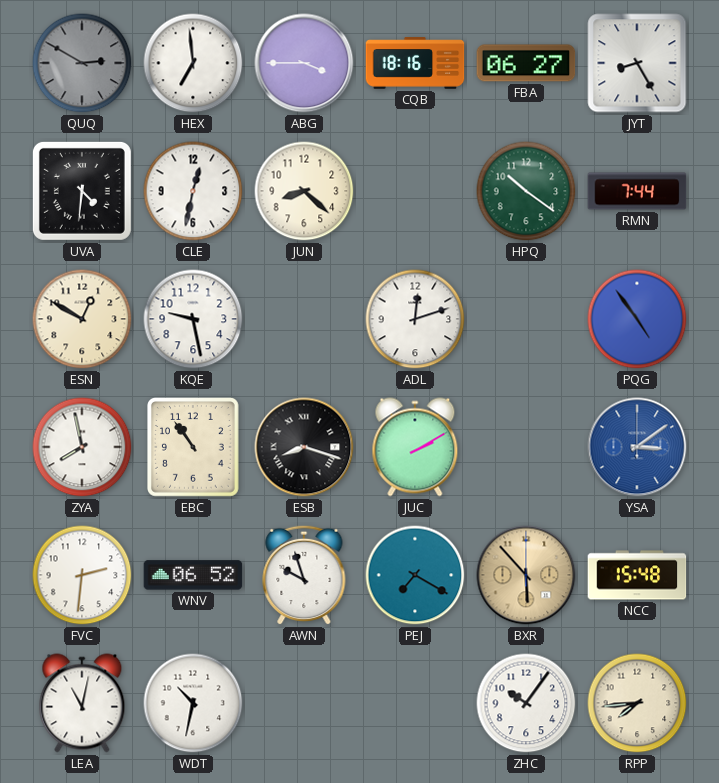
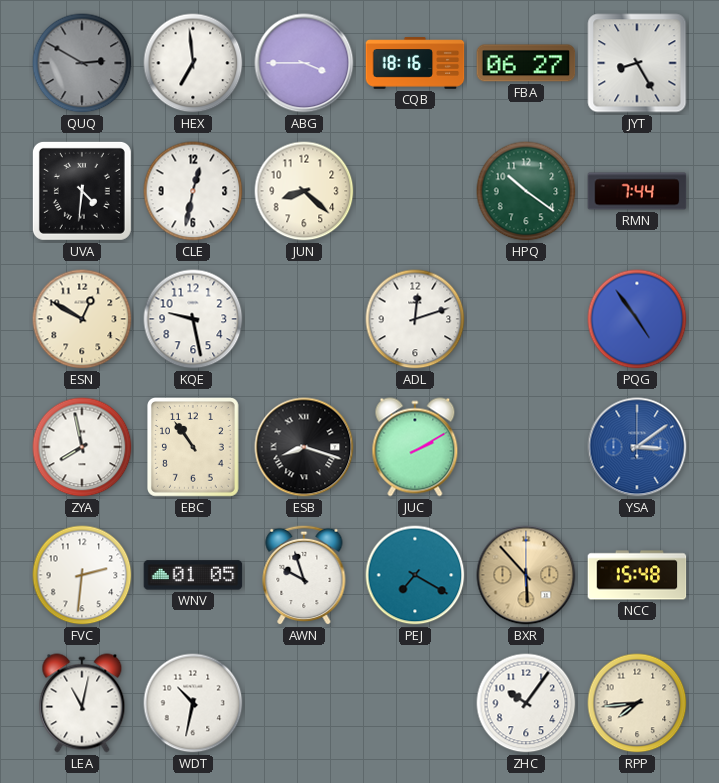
WNV: 06:52 -> 01:05
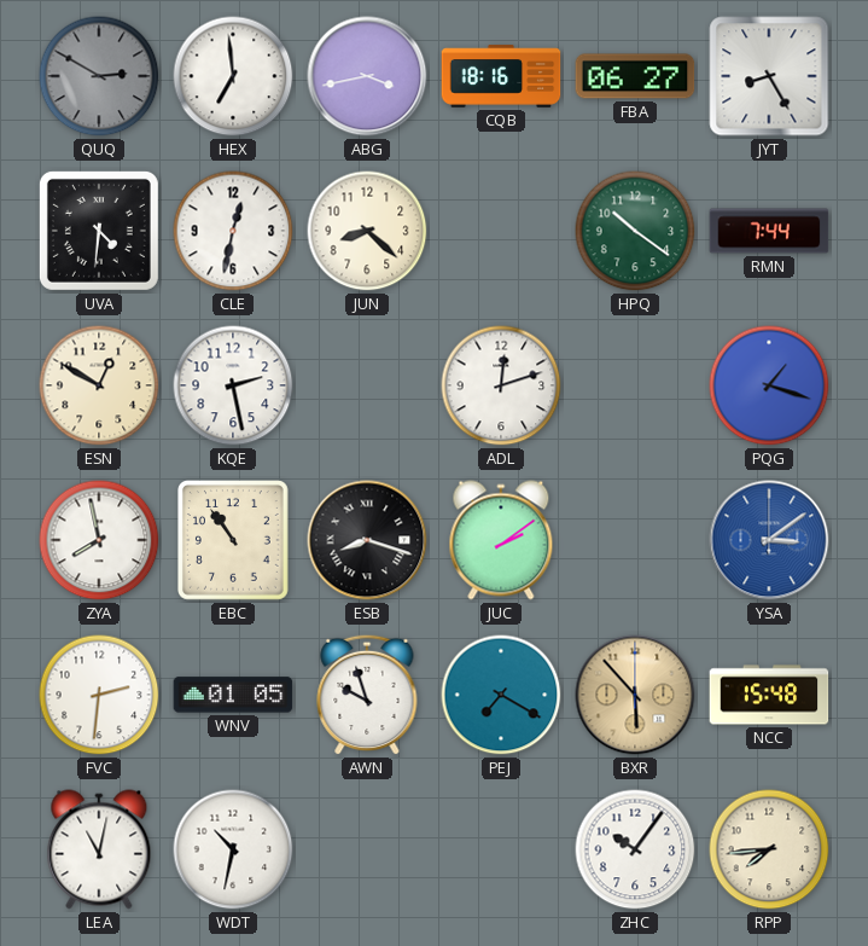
ABG: 3:45 -> 3:43
KQE: 9:28 -> 2:28
PQG: 4:54 -> 1:18
JUC: 2:10 -> 2:09
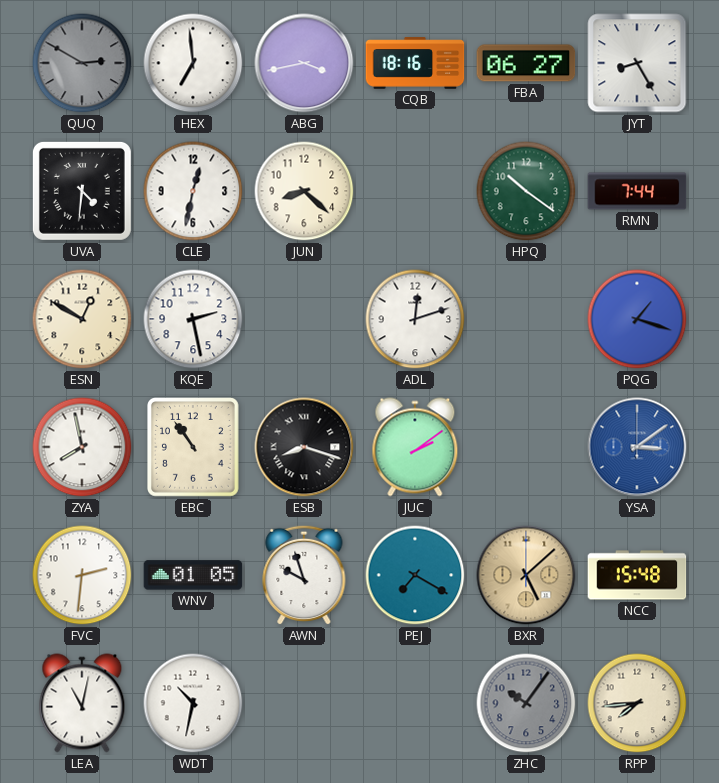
BXR: 5:53 -> 5:08
ZHC dial: white -> grey
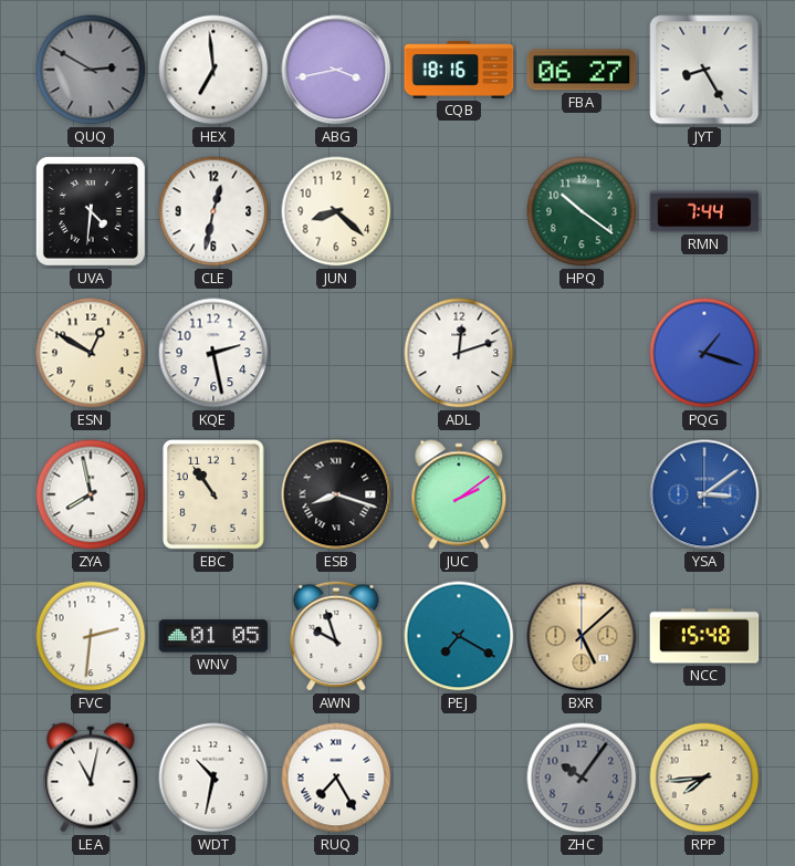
RUQ: none -> 7:25
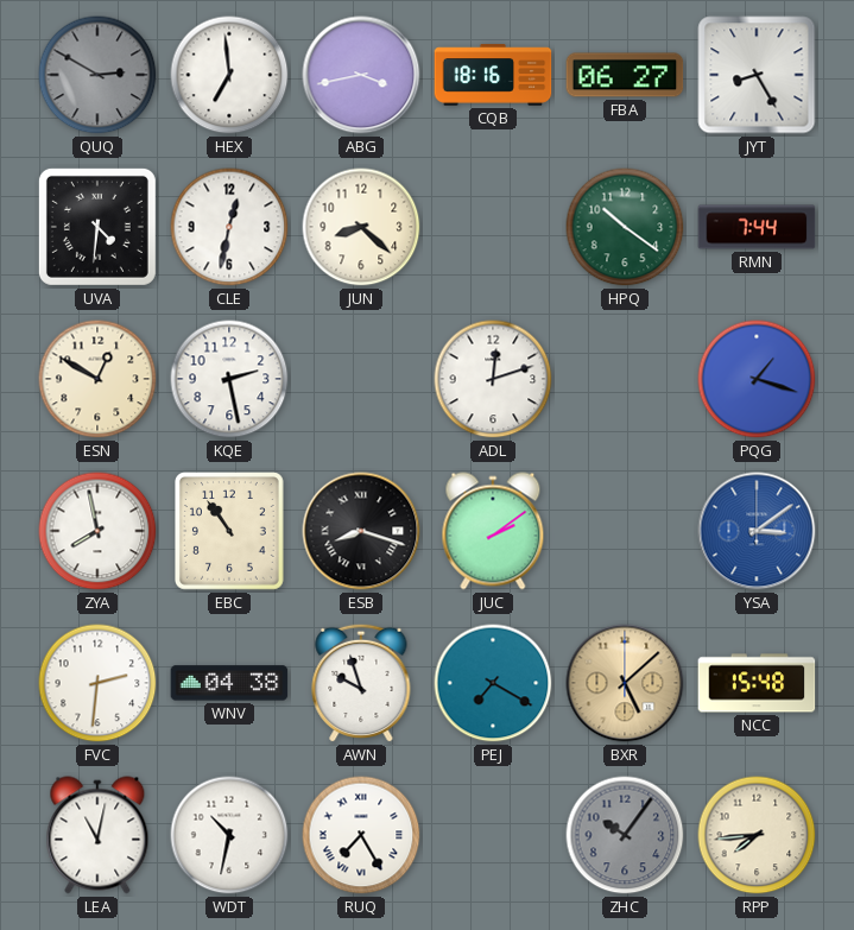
WNV: 01:05 -> 04:38
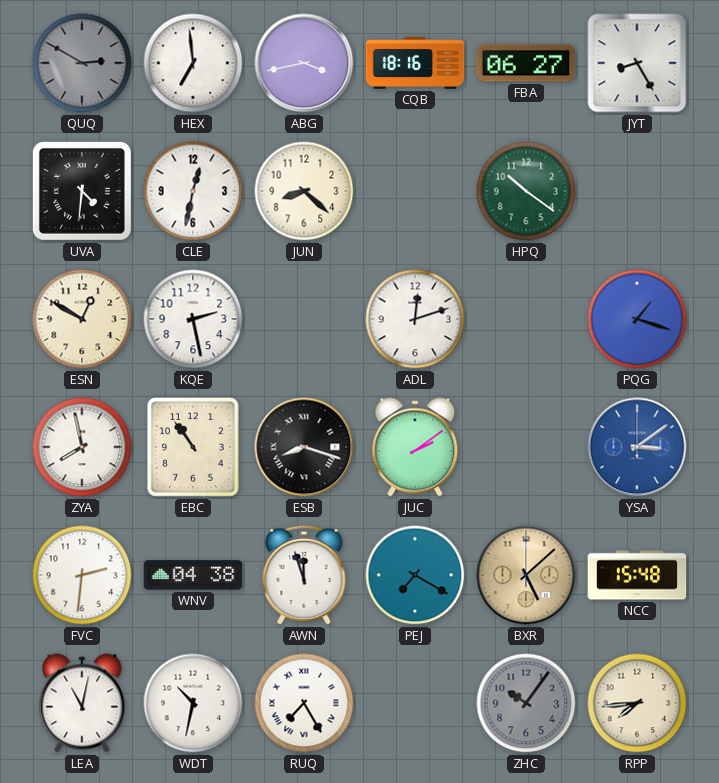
RMN: 7:44 -> none
AWN: 9:57 -> 11:57
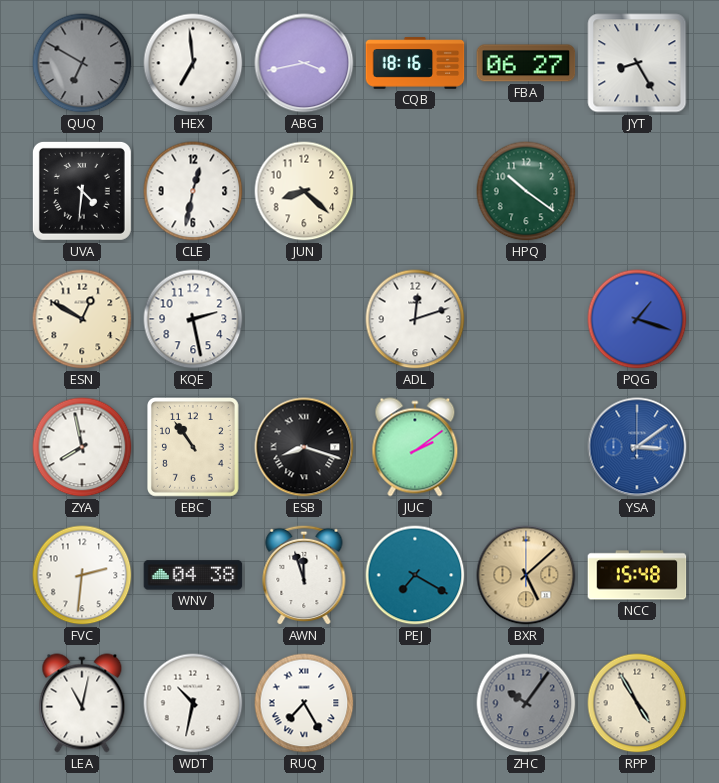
QUQ: 2:50 -> 6:50
RPP: 7:44 -> 4:55
